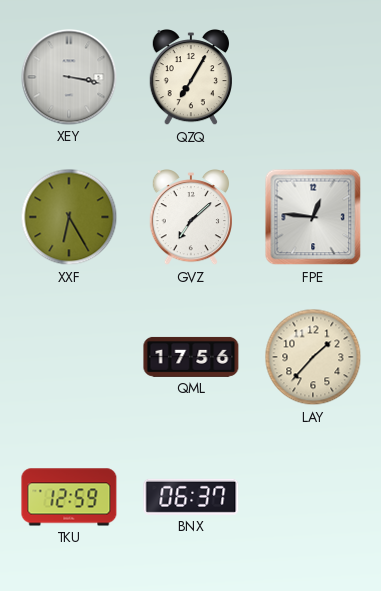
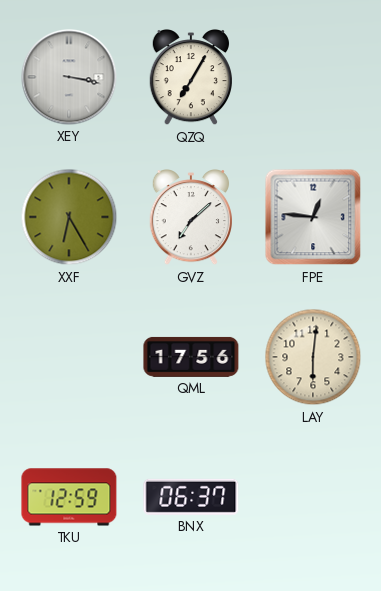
LAY: 1:37 -> 6:01
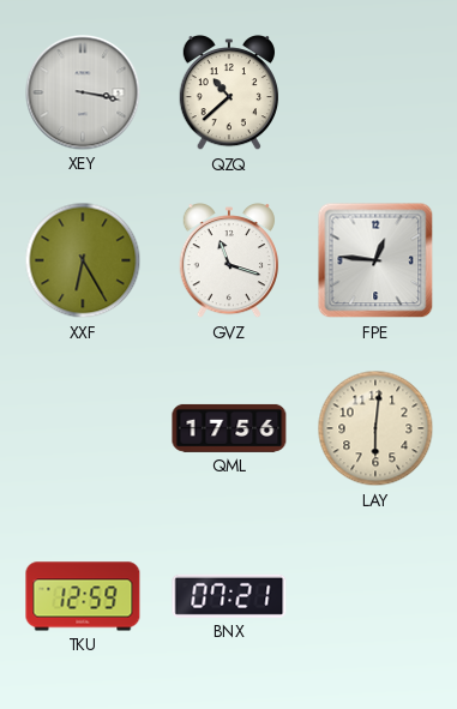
QZQ: 7:05 -> 10:38
GVZ: 7:08 -> 11:18
BNX: 06:37 -> 07:21
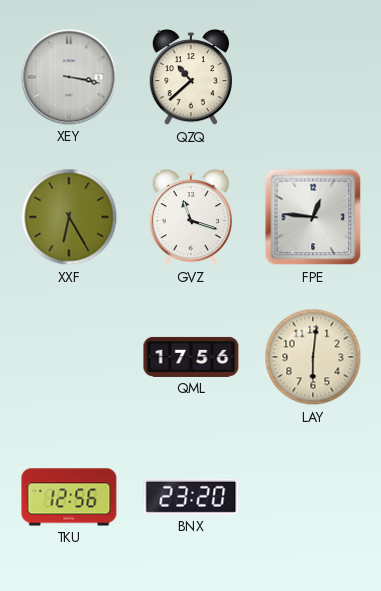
TKU: 12:59 -> 12:56
BNX: 07:21 -> 23:20
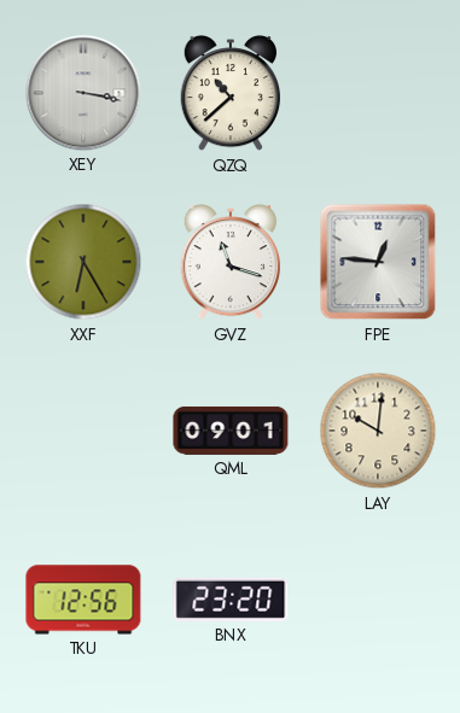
QML: 17:56 -> 09:01
LAY: 6:01 -> 10:01
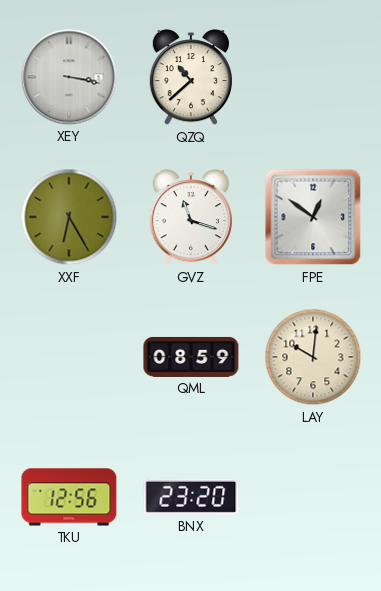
FPE: 12:46 -> 12:51
QML: 09:01 -> 08:59
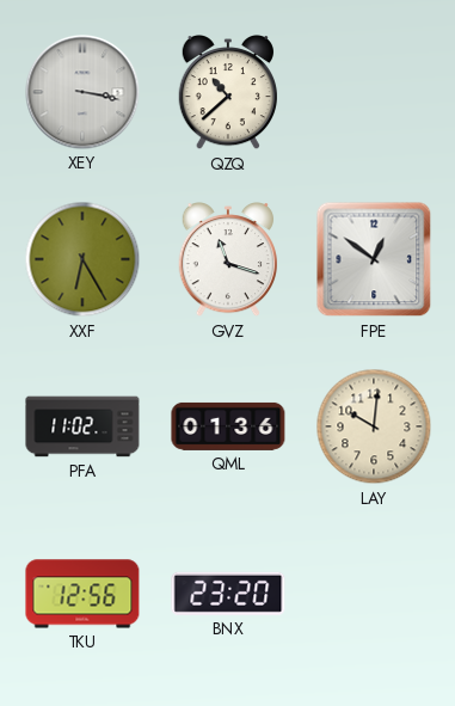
PFA: none -> 11:02
QML: 08:59 -> 01:36
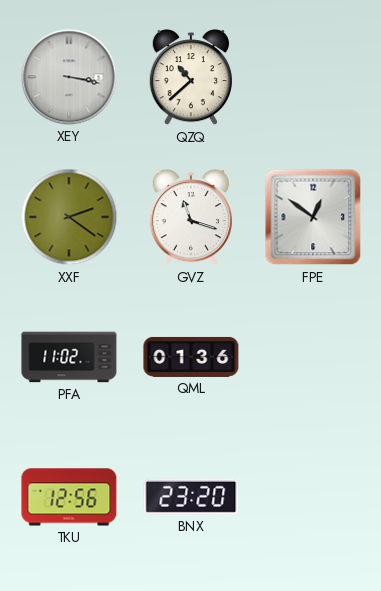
XXF: 6:25 -> 2:21
LAY: 10:01 -> none
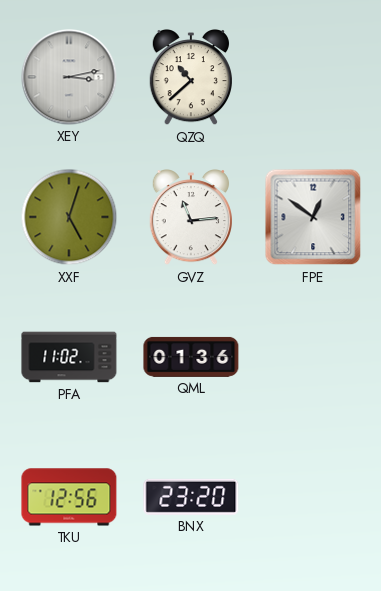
XEY: 3:17 -> 3:13
XXF: 2:21 -> 5:03
GVZ: 11:18 -> 11:14
